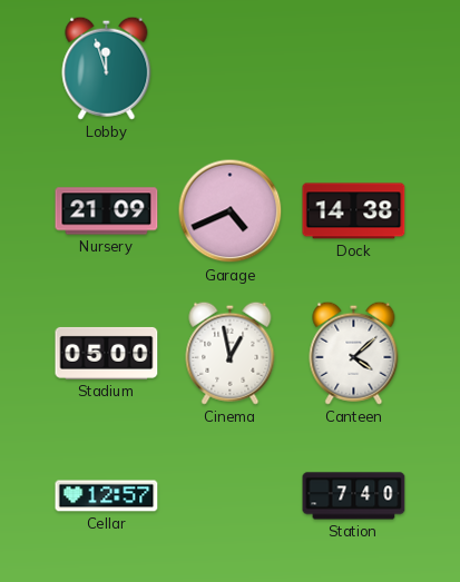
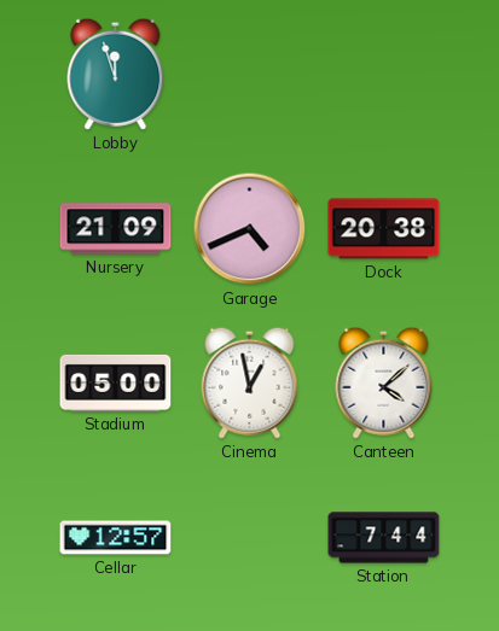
Dock: 14:38 -> 20:38
Station: 7:40 -> 7:44
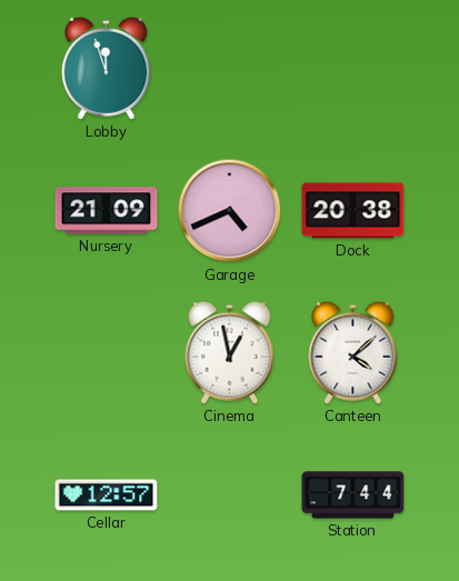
Stadium: 05:00 -> none
